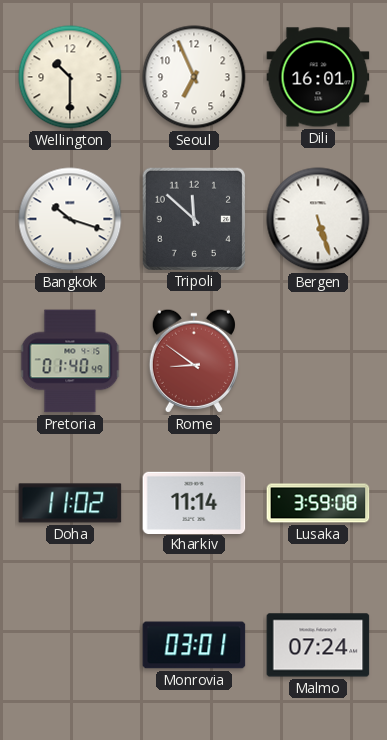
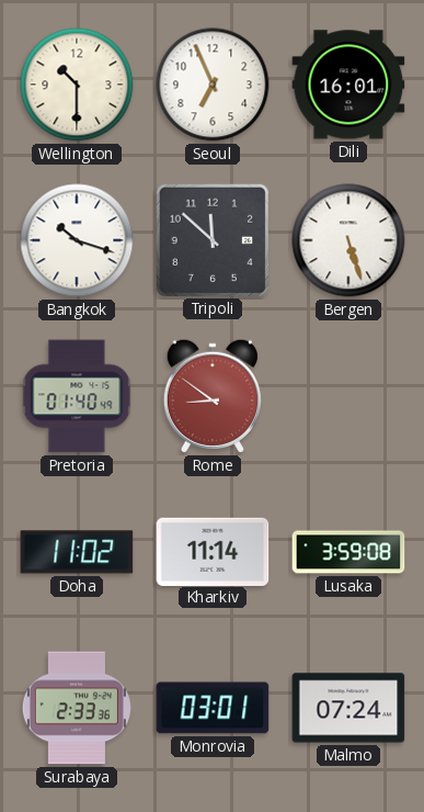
Surabaya: none -> 2:33
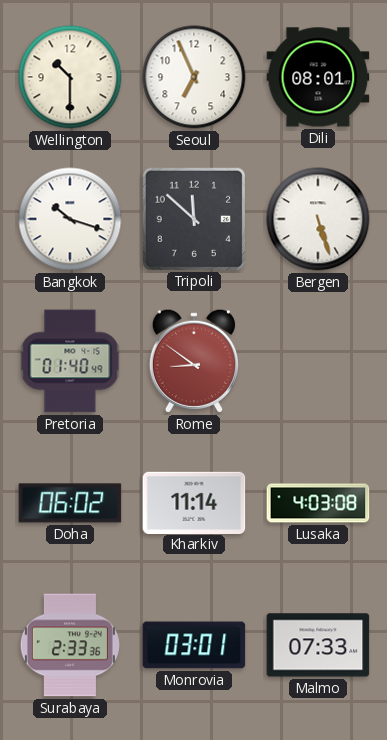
Dili: 16:01 -> 08:01
Doha: 11:02 -> 06:02
Lusaka: 3:59 -> 4:03
Malmo: 07:24 -> 07:33
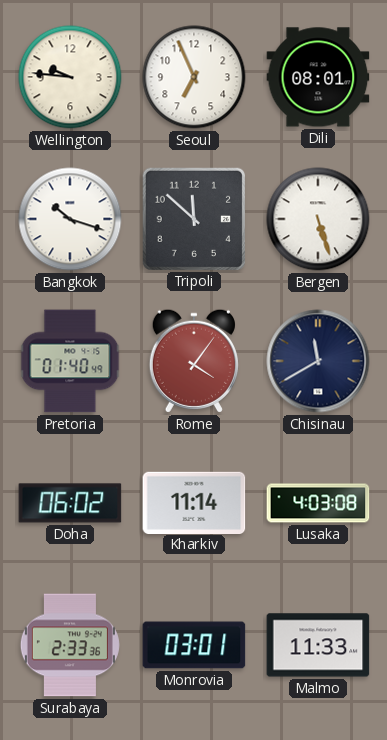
Wellington: 10:30 -> 9:46
Rome: 8:51 -> 4:06
Chisinau: none -> 11:40
Malmo: 07:33 -> 11:33
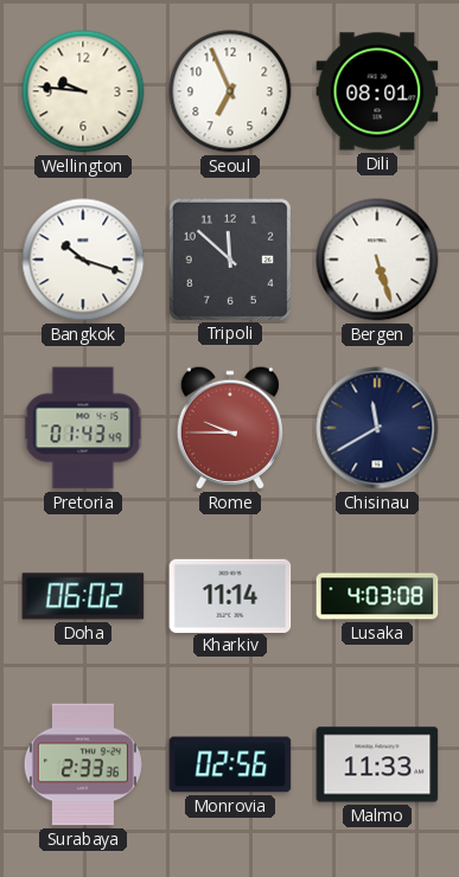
Pretoria: 01:40 -> 01:43
Rome: 4:06 -> 9:45
Monrovia: 03:01 -> 02:56
